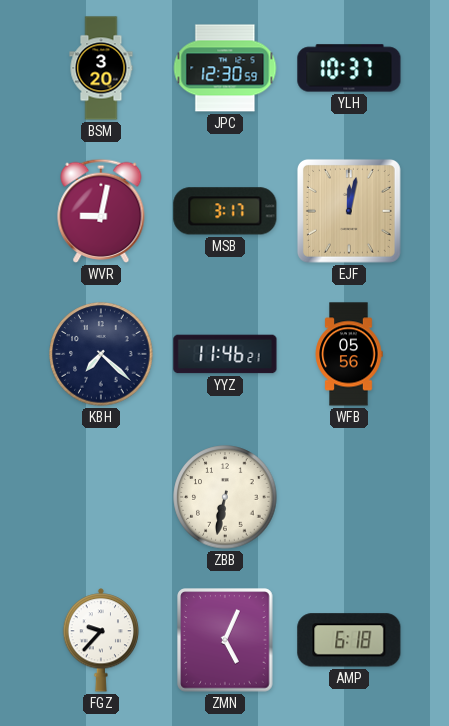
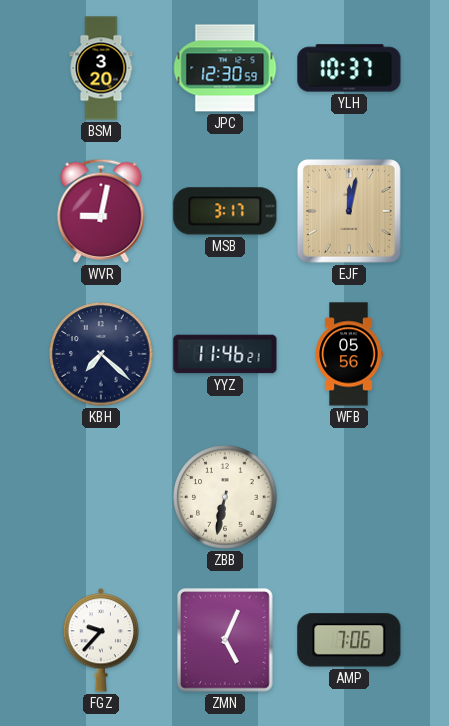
AMP: 6:18 -> 7:06
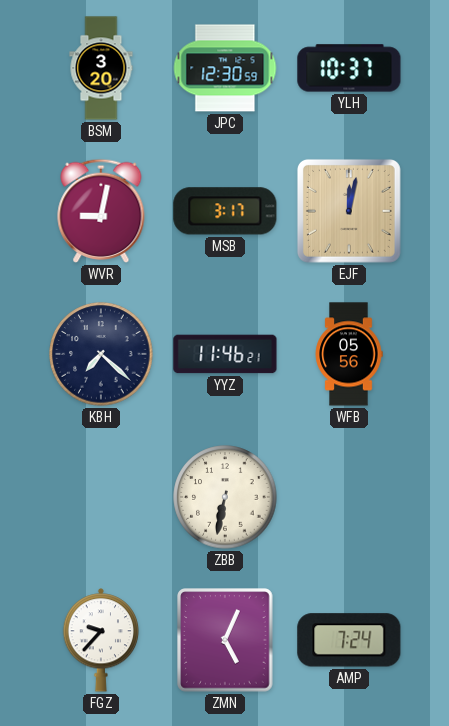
AMP: 7:06 -> 7:24
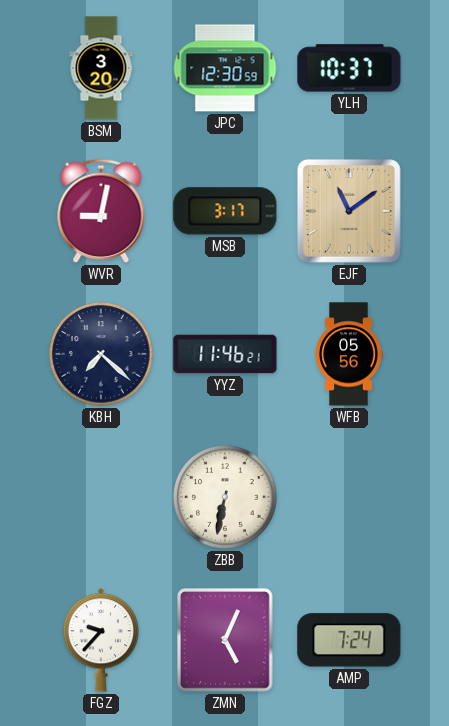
EJF: 12:02 -> 11:09
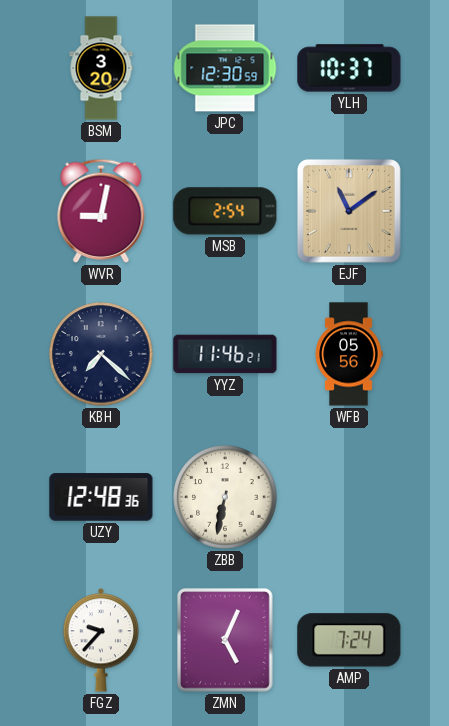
MSB: 3:17 -> 2:54
UZY: none -> 12:48
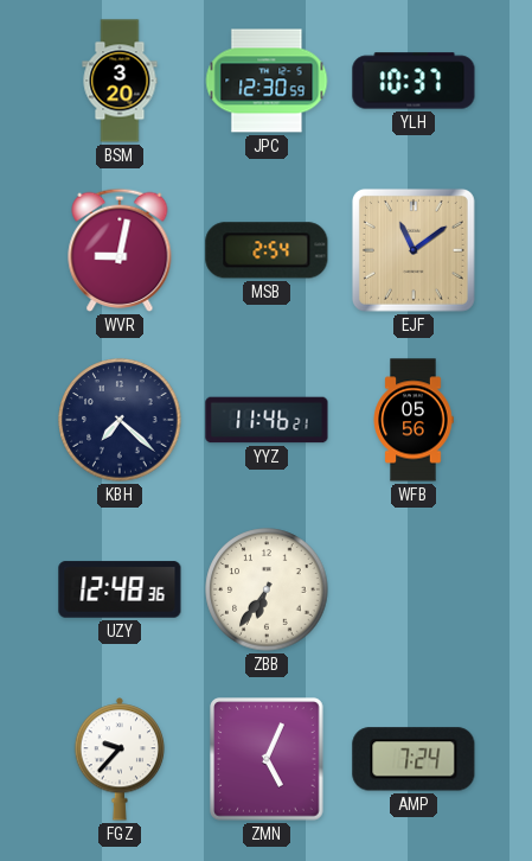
ZBB: 6:32 -> 6:36
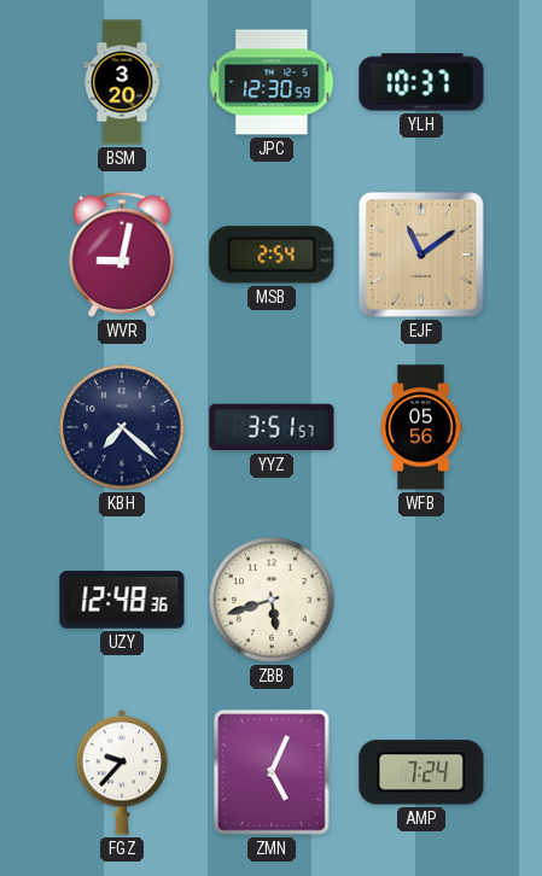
YYZ: 11:46 -> 3:51
ZBB: 6:36 -> 5:42
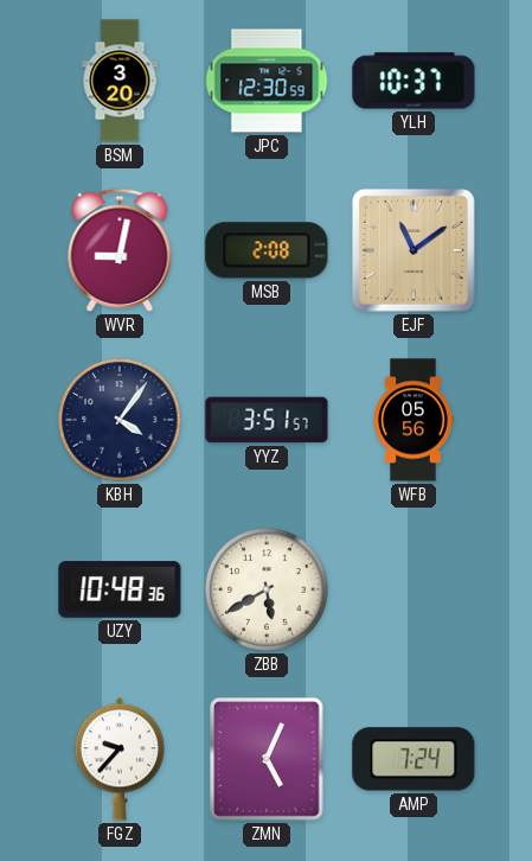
MSB: 2:54 -> 2:08
KBH: 7:22 -> 4:06
UZY: 12:48 -> 10:48
ZBB: 5:42 -> 5:40
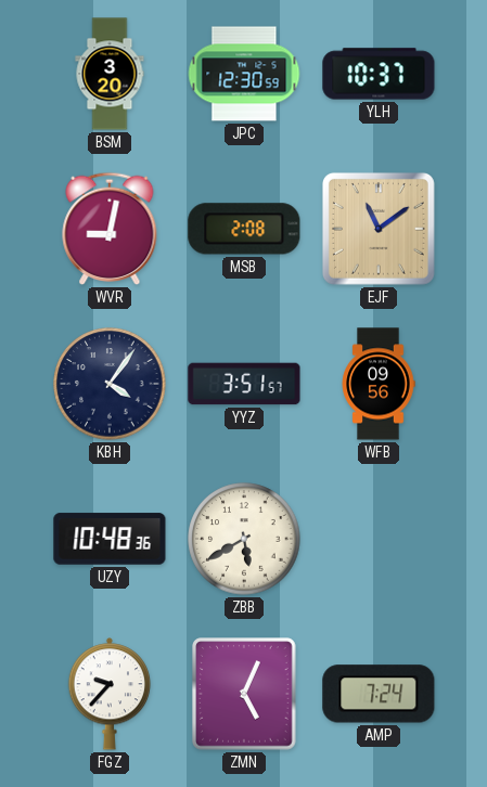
WFB: 05:56 -> 09:56
